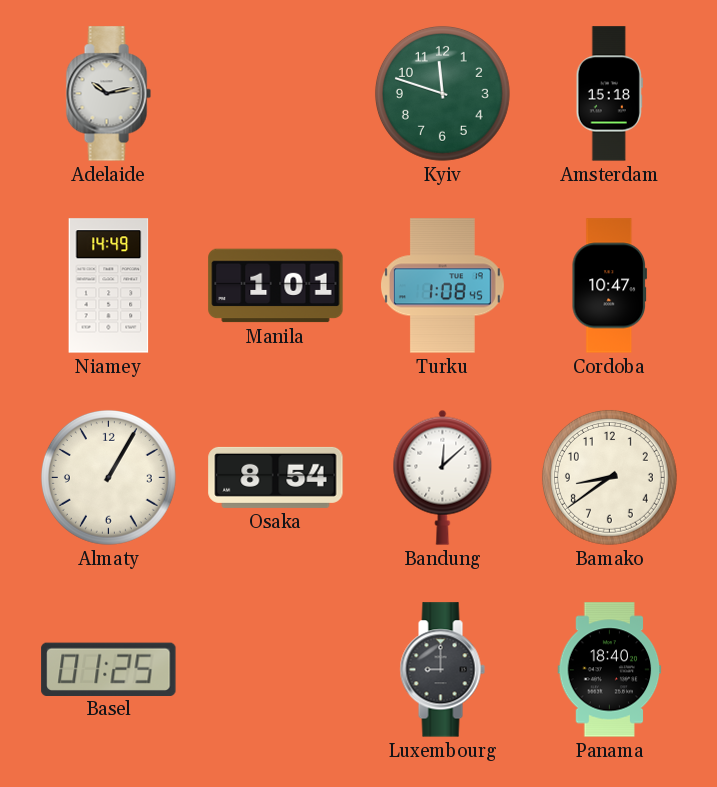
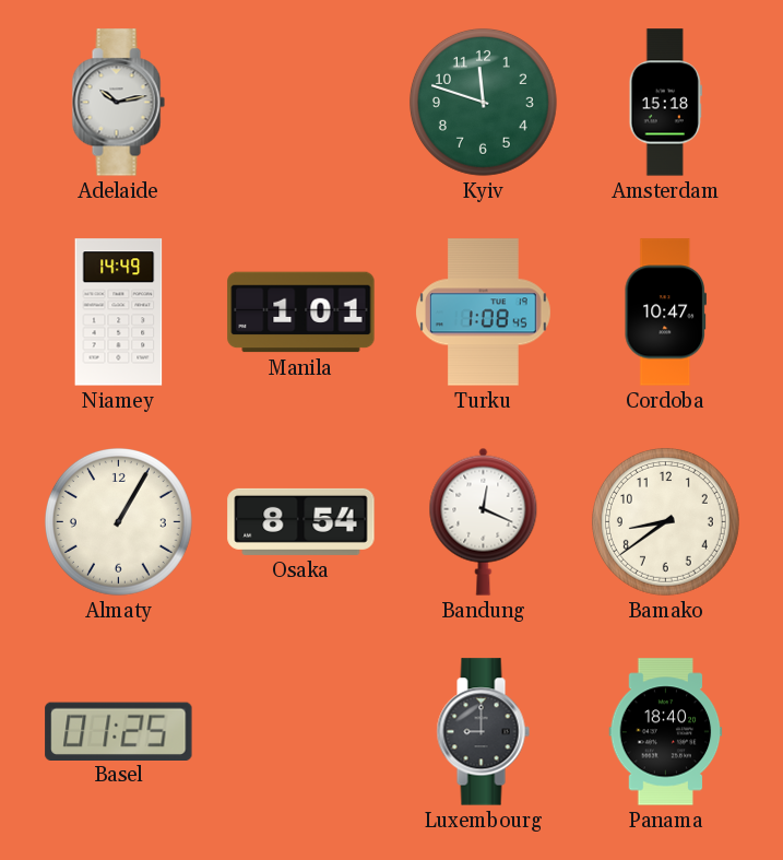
Bandung: 12:08 -> 12:19
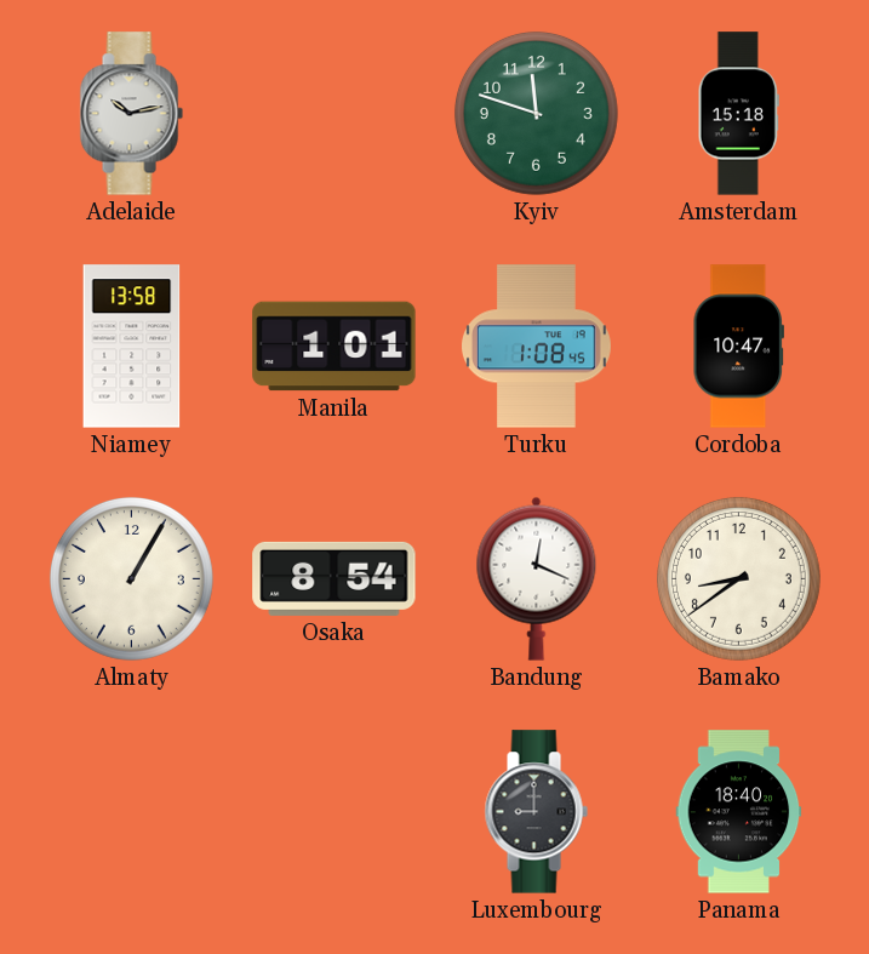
Niamey: 14:49 -> 13:58
Basel: 01:25 -> none
